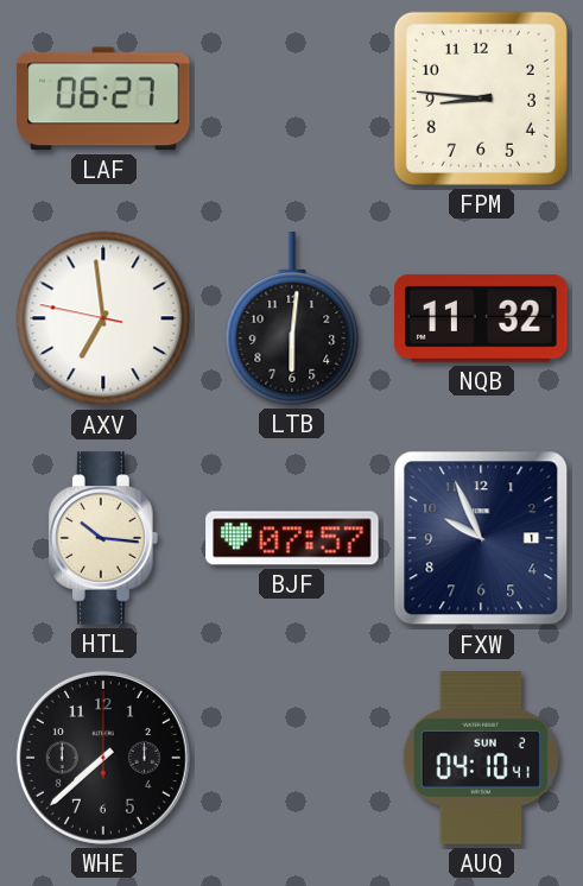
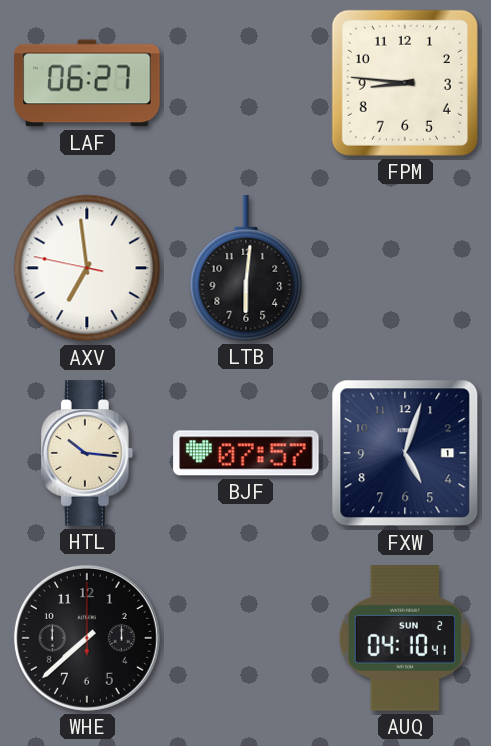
NQB: 11:32 -> none
FXW: 9:56 -> 5:03
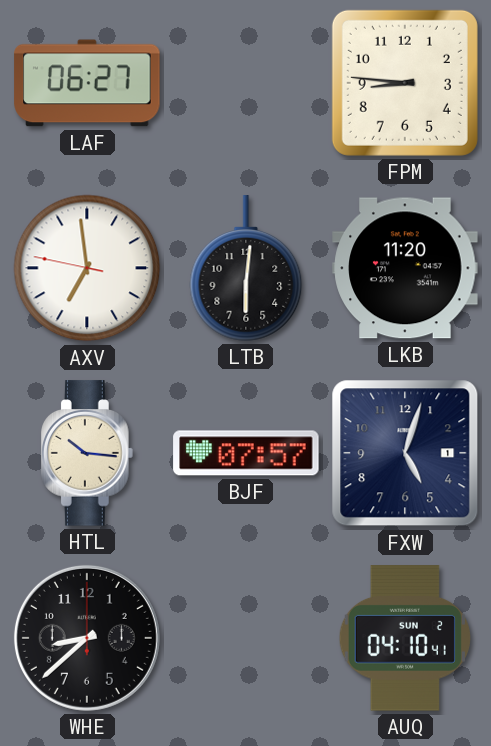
LKB: none -> 11:20
WHE: 7:38 -> 8:38
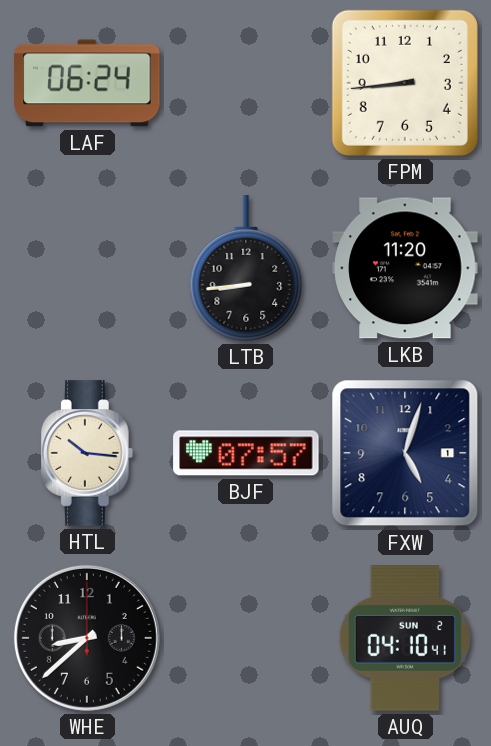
LAF: 06:27 -> 06:24
FPM: 8:46 -> 8:44
AXV: 6:58 -> none
LTB: 6:01 -> 8:44
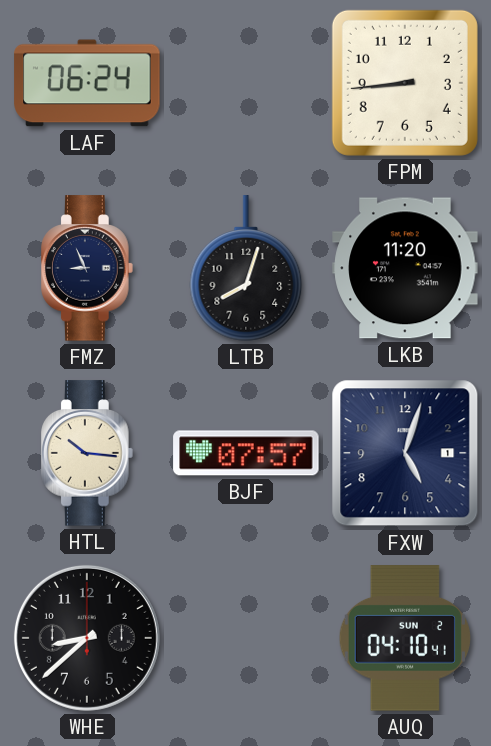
FMZ: none -> 8:56
LTB: 8:44 -> 8:03
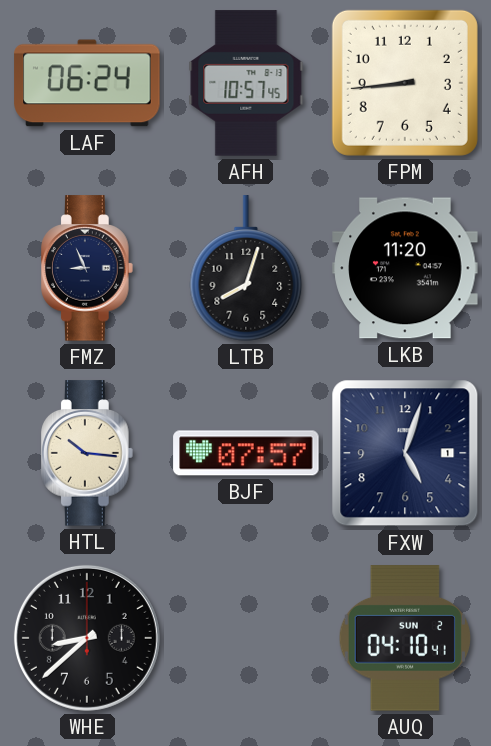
AFH: none -> 10:57
